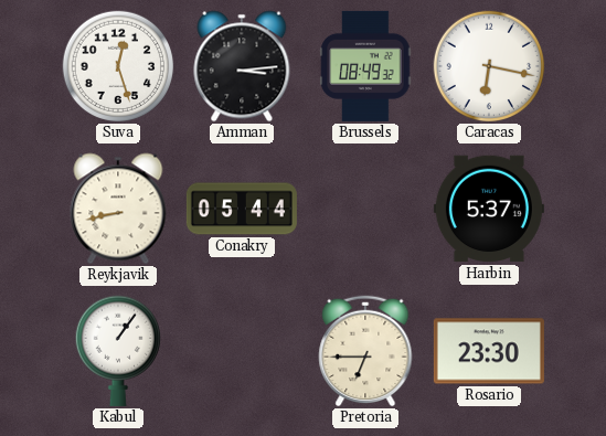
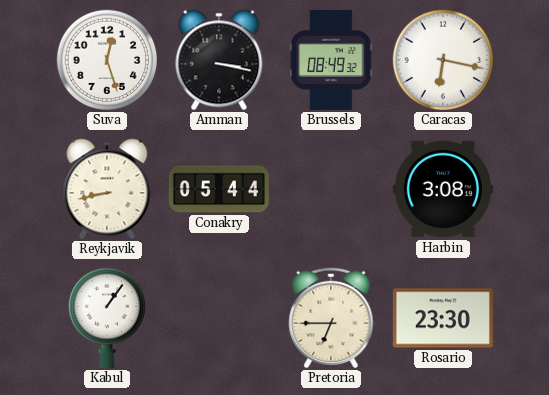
Amman: 3:14 -> 3:17
Harbin: 5:37 -> 3:08
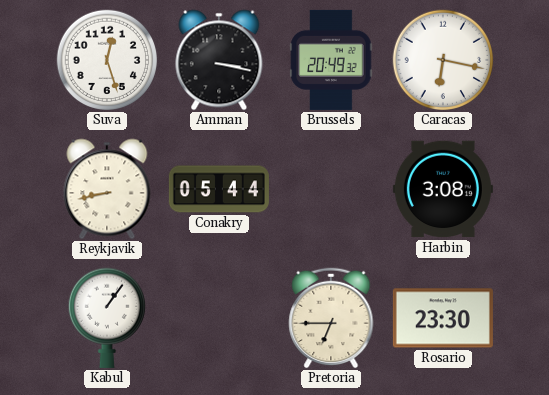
Brussels: 08:49 -> 20:49
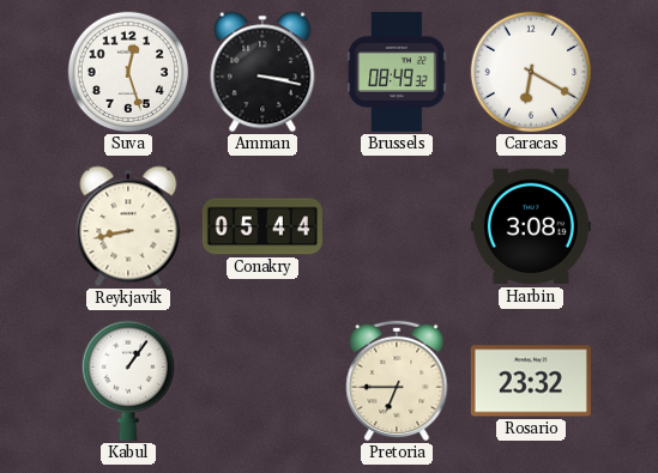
Brussels: 20:49 -> 08:49
Caracas: 6:17 -> 6:20
Rosario: 23:30 -> 23:32
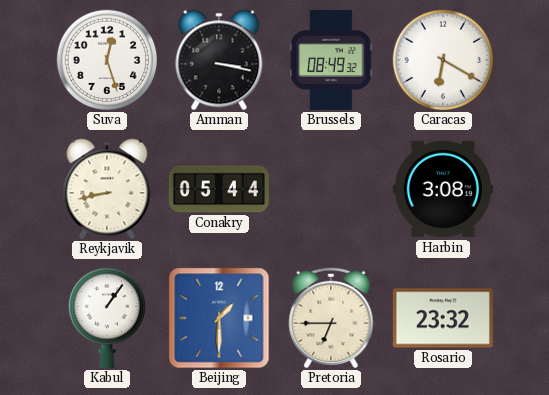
Beijing: none -> 1:30
